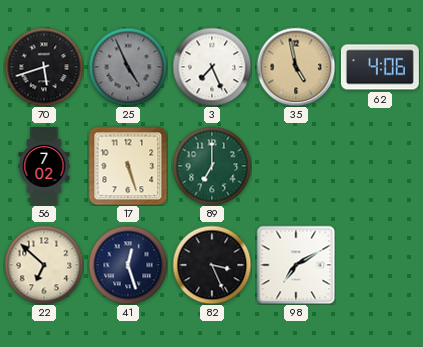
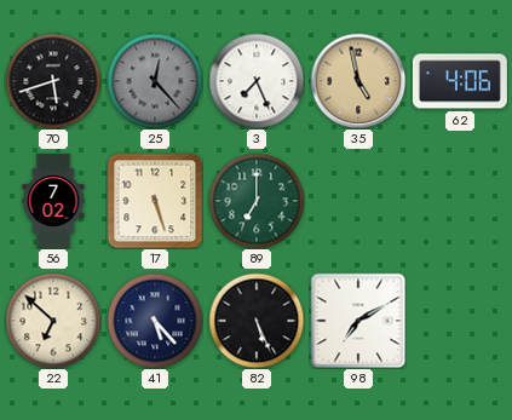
25: 4:56 -> 12:23
41: 12:27 -> 5:23
82: 3:26 -> 5:26
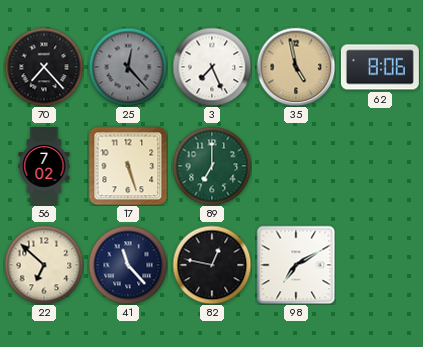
70: 5:42 -> 7:23
62: 4:06 -> 8:06
41: 5:23 -> 11:23
82: 5:26 -> 12:47
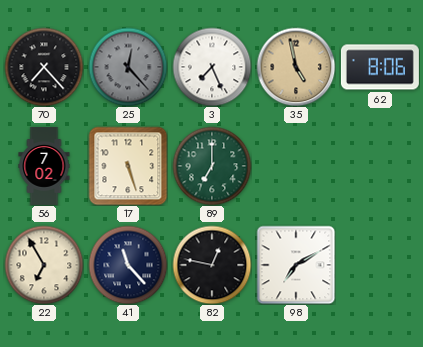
22: 6:52 -> 6:55
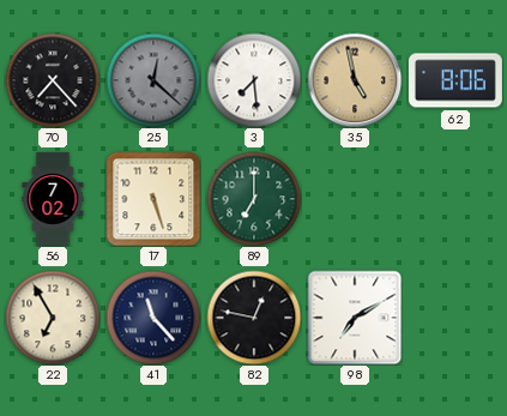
25: 12:23 -> 12:22
3: 7:26 -> 7:29
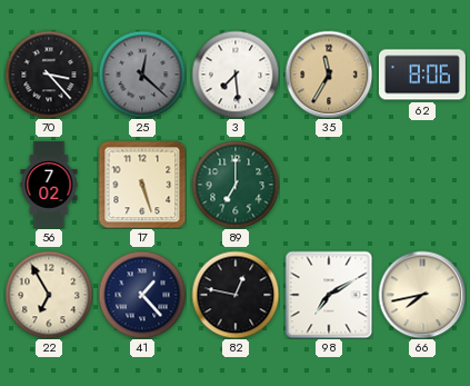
70: 7:23 -> 3:23
35: 4:58 -> 11:35
41: 11:23 -> 1:23
66: none -> 7:43
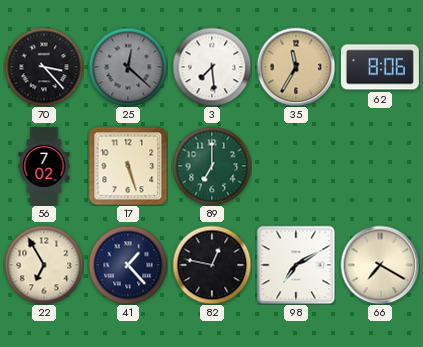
66: 7:43 -> 7:20
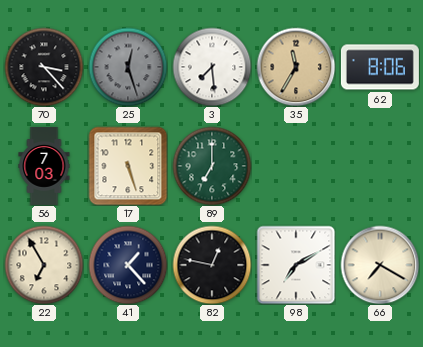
25: 12:22 -> 12:27
56: 7:02 -> 7:03
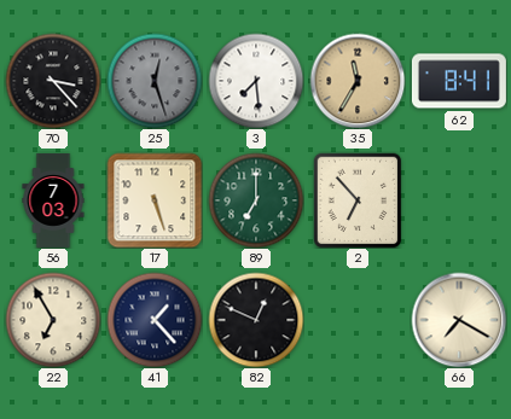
62: 8:06 -> 8:41
2: none -> 6:53
82: 12:47 -> 12:49
98: 7:10 -> none
